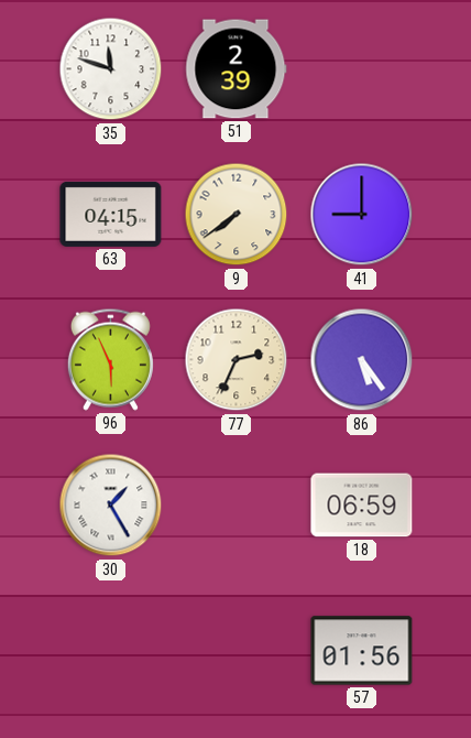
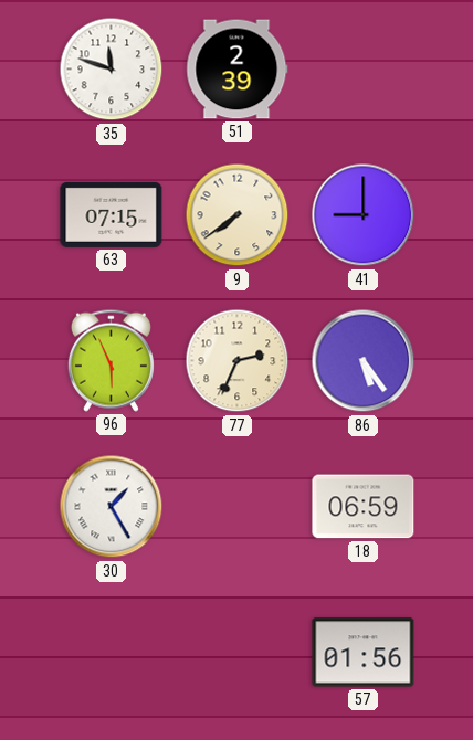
63: 04:15 -> 07:15
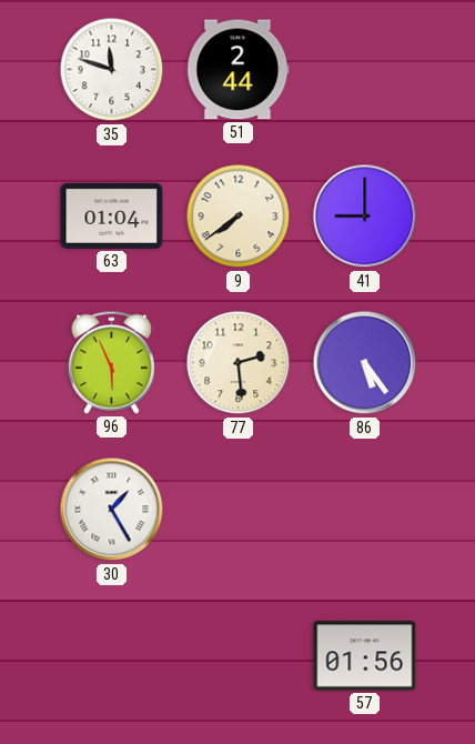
51: 2:39 -> 2:44
63: 07:15 -> 01:04
77: 2:34 -> 2:29
18: 06:59 -> none
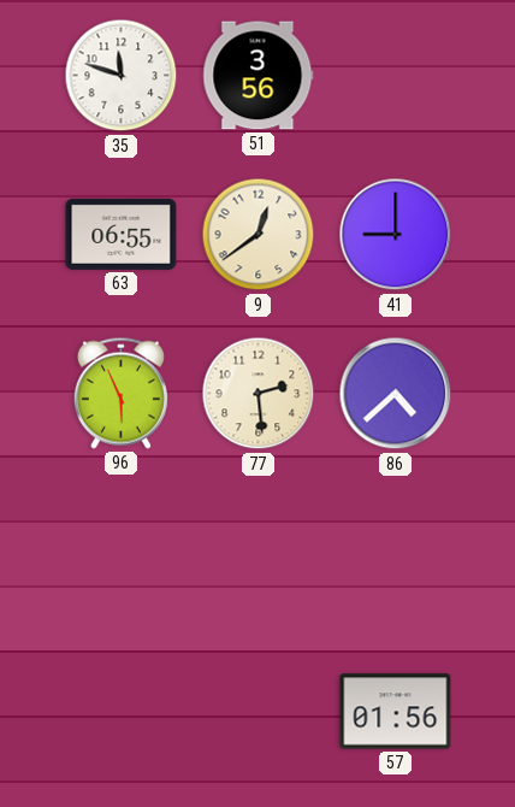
51: 2:44 -> 3:56
63: 01:04 -> 06:55
9: 7:39 -> 12:39
86: 5:24 -> 4:38
30: 1:25 -> none
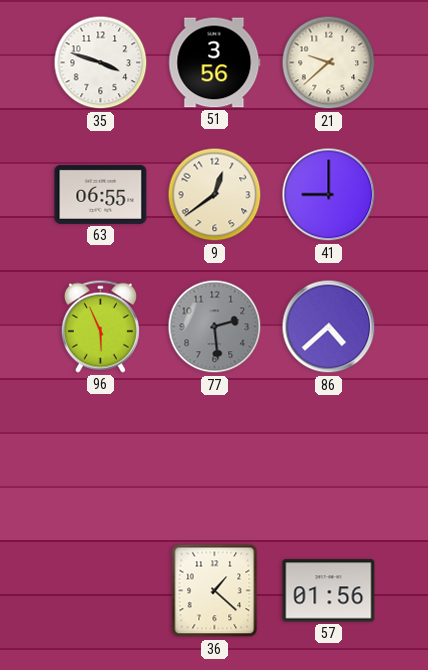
35: 11:48 -> 3:48
21: none -> 9:38
77 dial: cream -> grey
36: none -> 1:22
